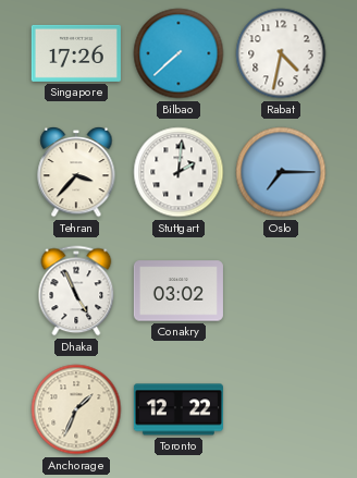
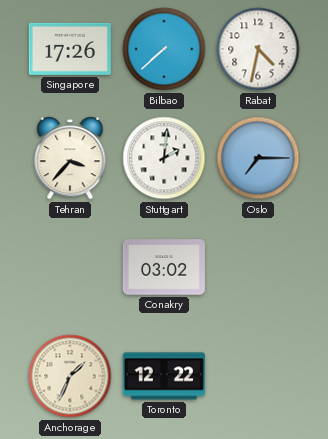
Dhaka: 4:56 -> none
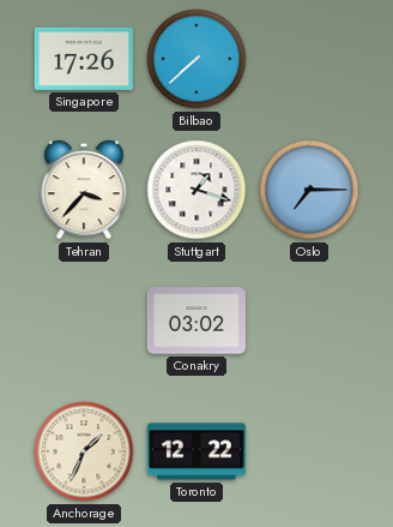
Rabat: 4:32 -> none
Stuttgart: 2:01 -> 1:18
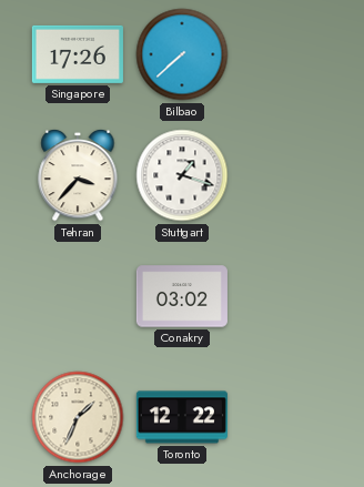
Oslo: 7:15 -> none
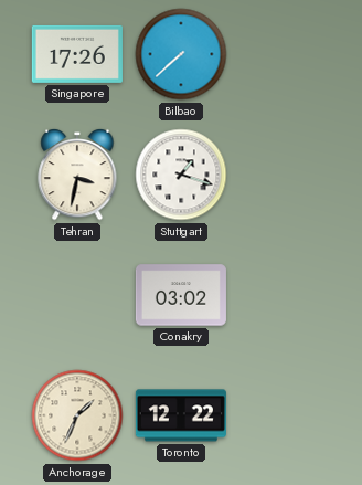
Tehran: 3:37 -> 3:32
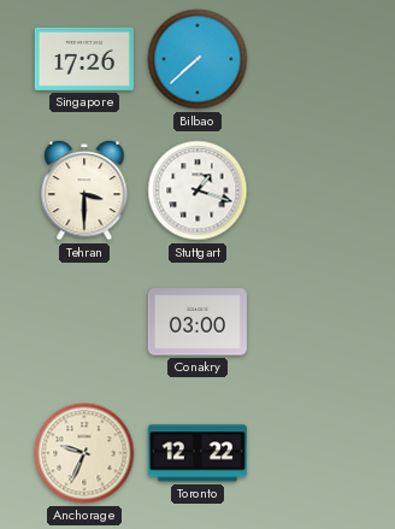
Tehran: 3:32 -> 3:30
Conakry: 03:02 -> 03:00
Anchorage: 1:34 -> 9:34
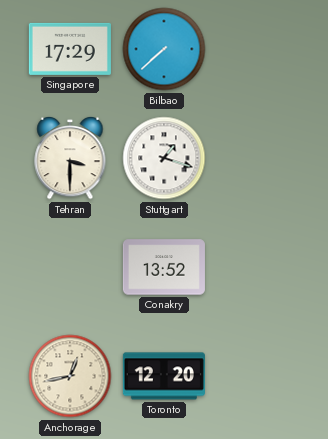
Singapore: 17:26 -> 17:29
Conakry: 03:00 -> 13:52
Anchorage: 9:34 -> 12:43
Toronto: 12:22 -> 12:20
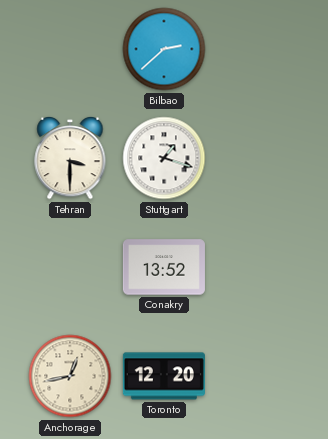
Singapore: 17:29 -> none
Bilbao: 7:38 -> 2:38
